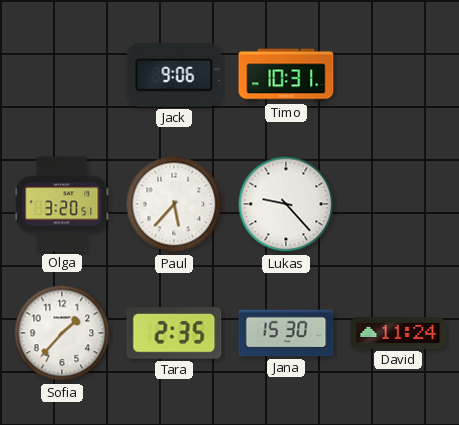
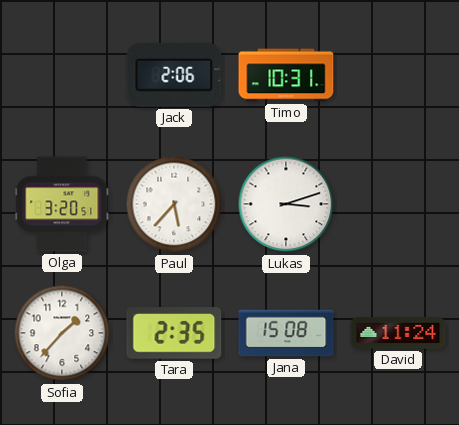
Jack: 9:06 -> 2:06
Lukas: 9:23 -> 3:12
Jana: 15:30 -> 15:08
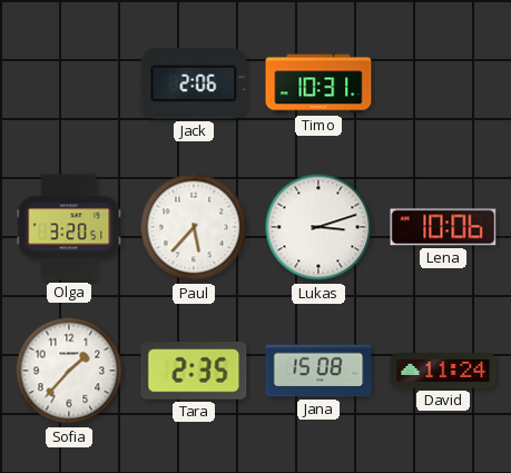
Lena: none -> 10:06
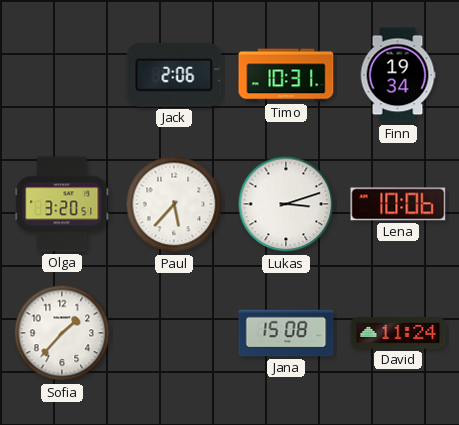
Finn: none -> 19:34
Tara: 2:35 -> none
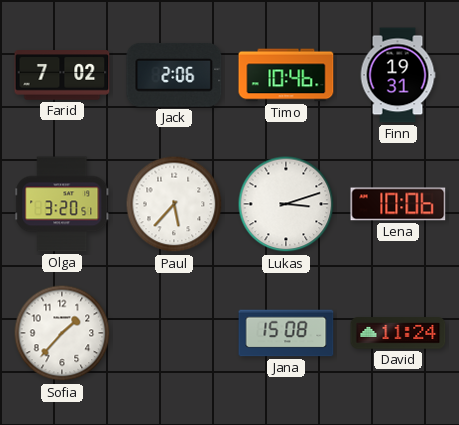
Farid: none -> 7:02
Timo: 10:31 -> 10:46
Finn: 19:34 -> 19:31
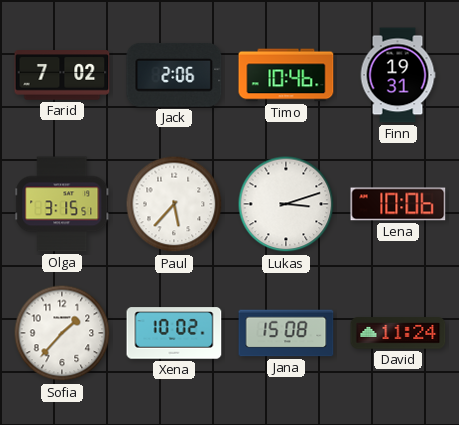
Olga: 3:20 -> 3:15
Xena: none -> 10:02
